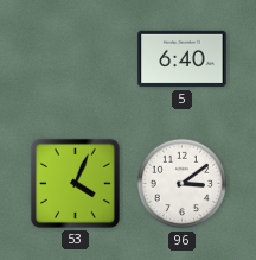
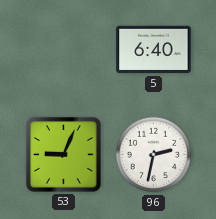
53: 4:04 -> 9:04
96: 3:09 -> 2:32
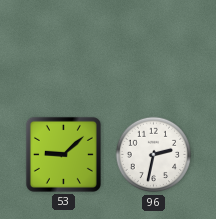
5: 6:40 -> none
53: 9:04 -> 9:08
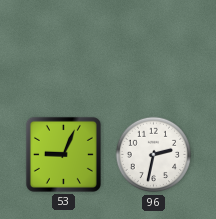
53: 9:08 -> 9:04
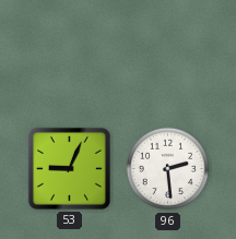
96: 2:32 -> 2:29
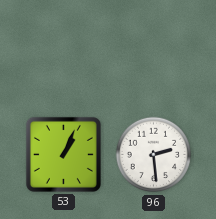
53: 9:04 -> 1:04
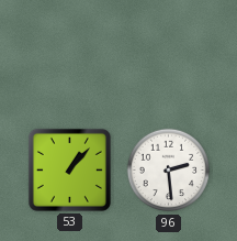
53: 1:04 -> 1:07
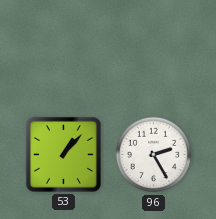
96: 2:29 -> 2:25
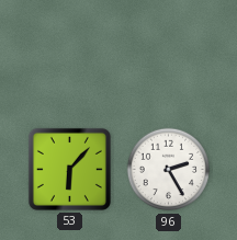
53: 1:07 -> 6:07
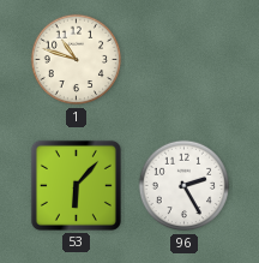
1: none -> 10:48
